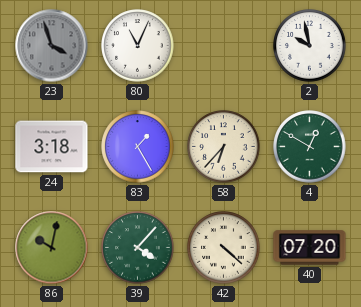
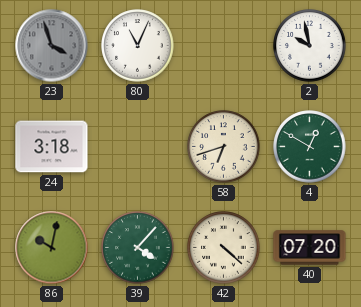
83: 1:25 -> none
58: 6:37 -> 6:42
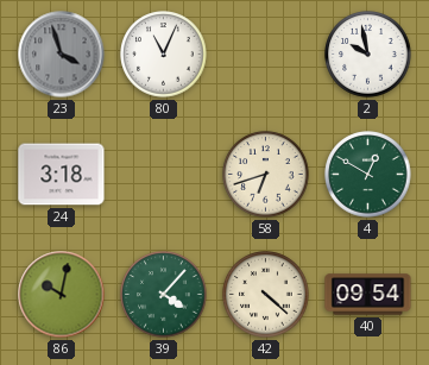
40: 07:20 -> 09:54
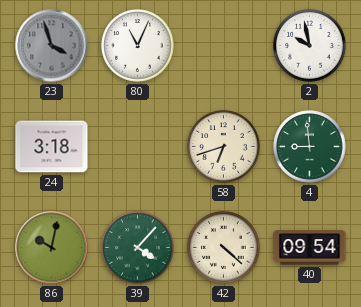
4: 12:50 -> 8:59
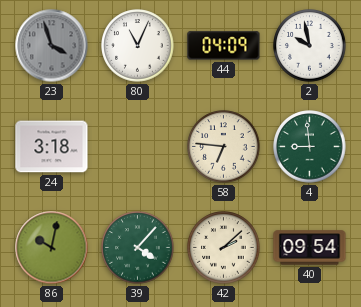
44: none -> 04:09
58: 6:42 -> 6:46
42: 4:22 -> 2:08
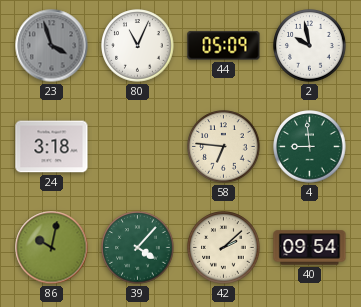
44: 04:09 -> 05:09
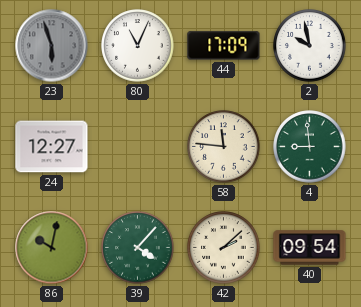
23: 3:57 -> 5:57
44: 05:09 -> 17:09
24: 3:18 -> 12:27
58: 6:46 -> 11:46
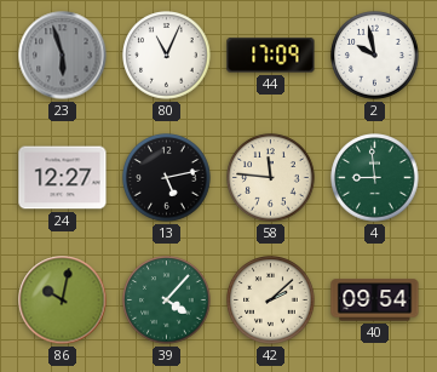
13: none -> 5:13
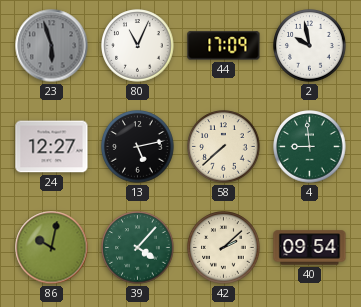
58: 11:46 -> 7:38
